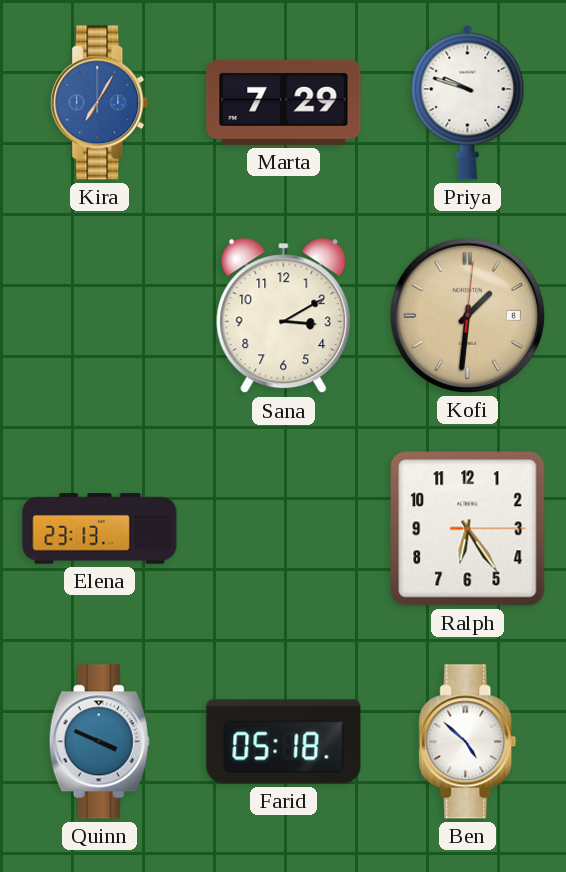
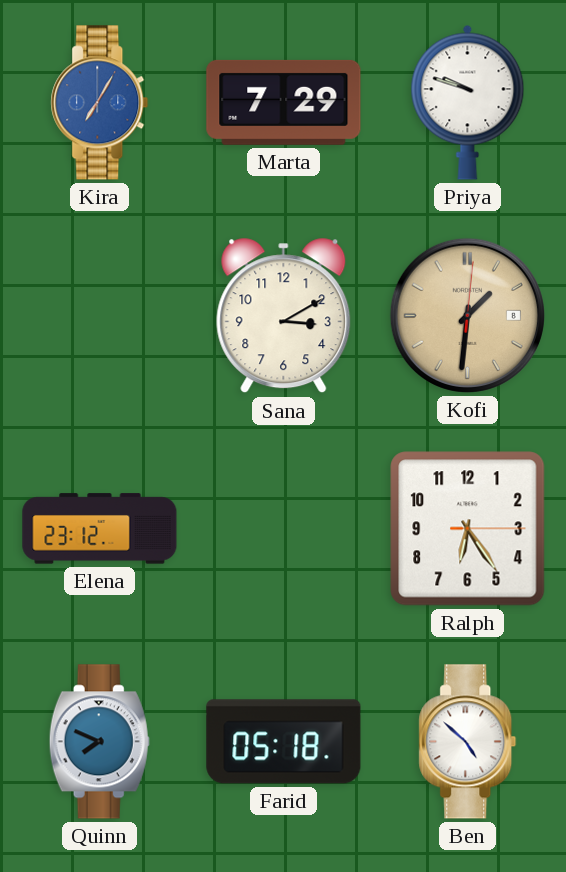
Elena: 23:13 -> 23:12
Quinn: 3:49 -> 7:49
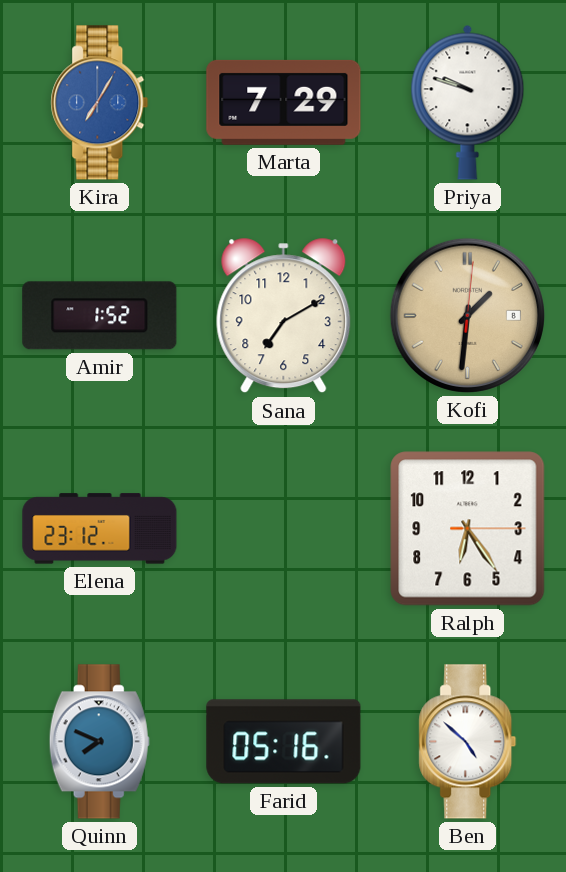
Amir: none -> 1:52
Sana: 3:10 -> 7:10
Farid: 05:18 -> 05:16
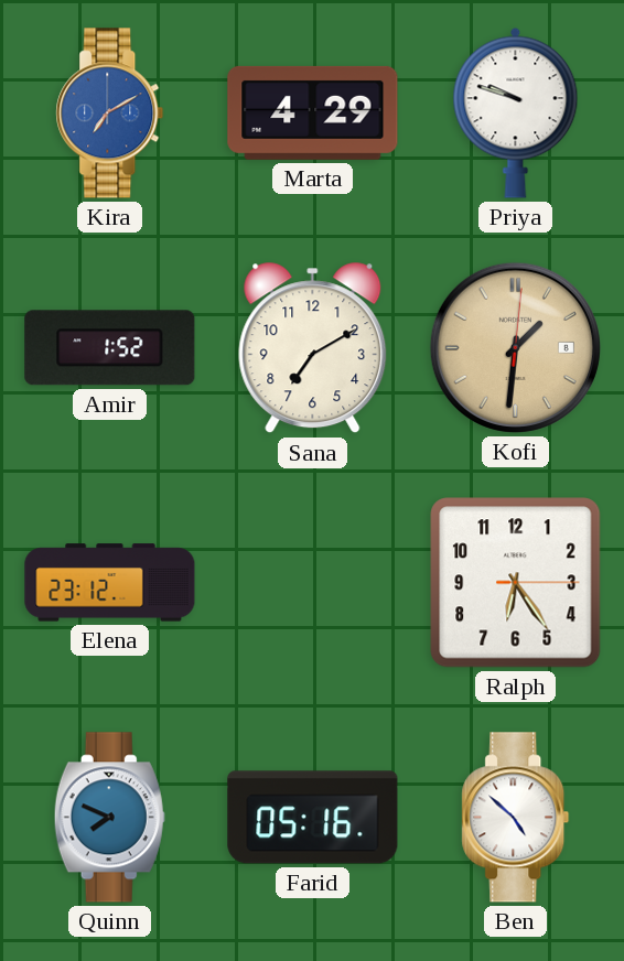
Kira: 7:05 -> 7:10
Marta: 7:29 -> 4:29
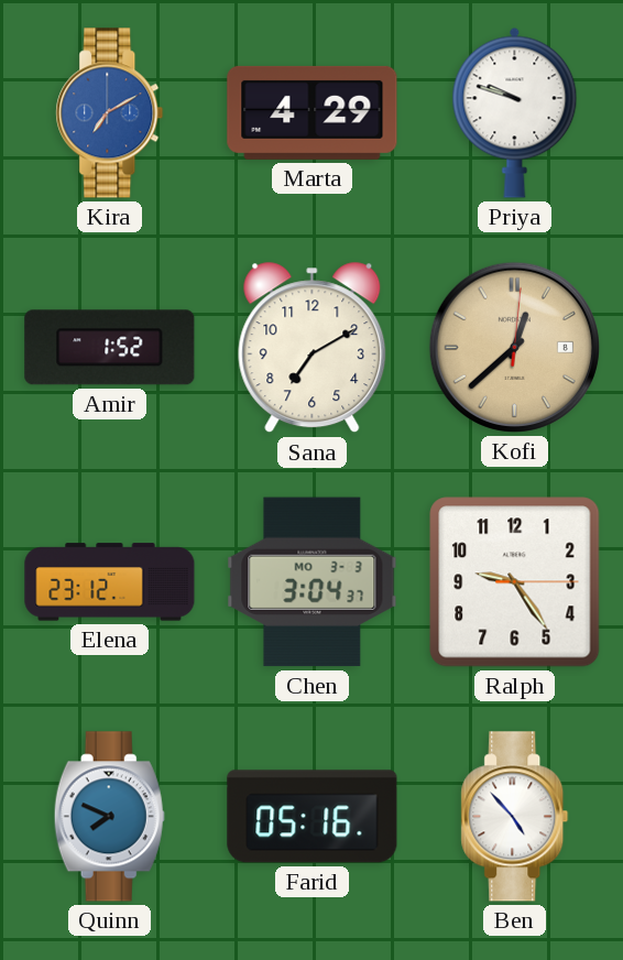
Kofi: 1:31 -> 12:38
Chen: none -> 3:04
Ralph: 6:24 -> 9:24
Ben: 4:52 -> 4:53
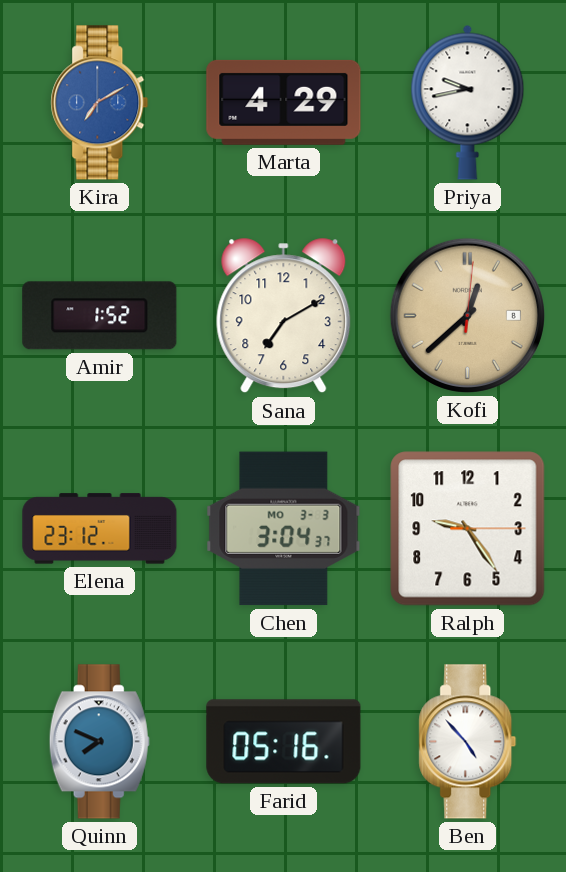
Priya: 9:48 -> 9:43
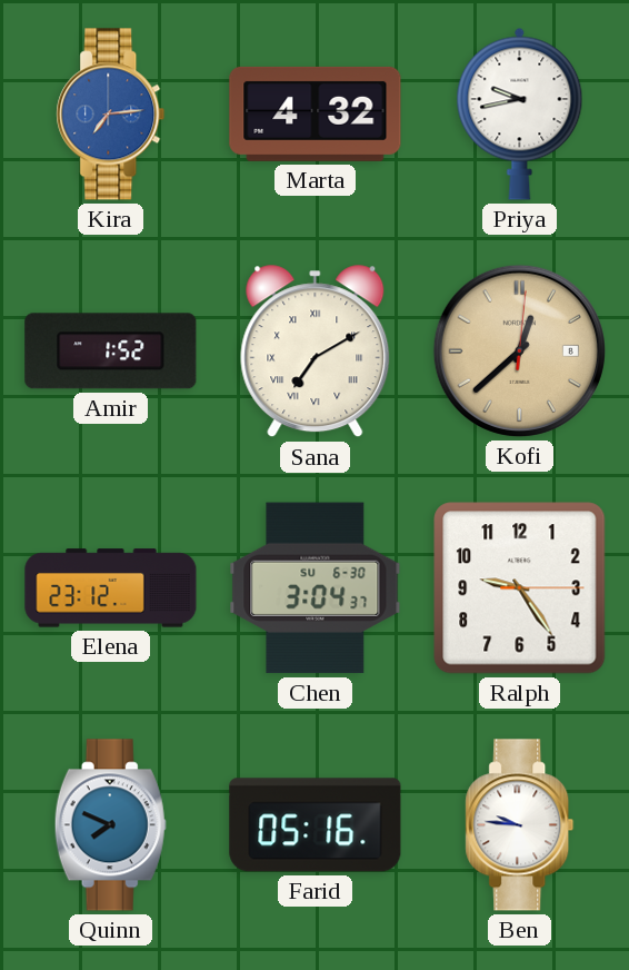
Kira: 7:10 -> 7:14
Marta: 4:29 -> 4:32
Sana numerals: Arabic -> Roman
Chen date: MO 3-3 -> SU 6-30
Ben: 4:53 -> 9:46
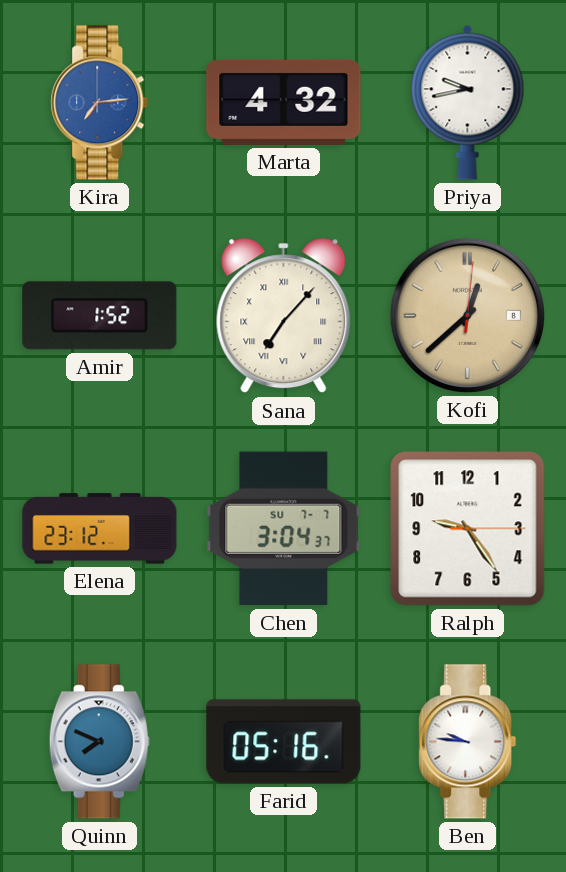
Sana: 7:10 -> 7:07
Chen date: SU 6-30 -> SU 7-7
